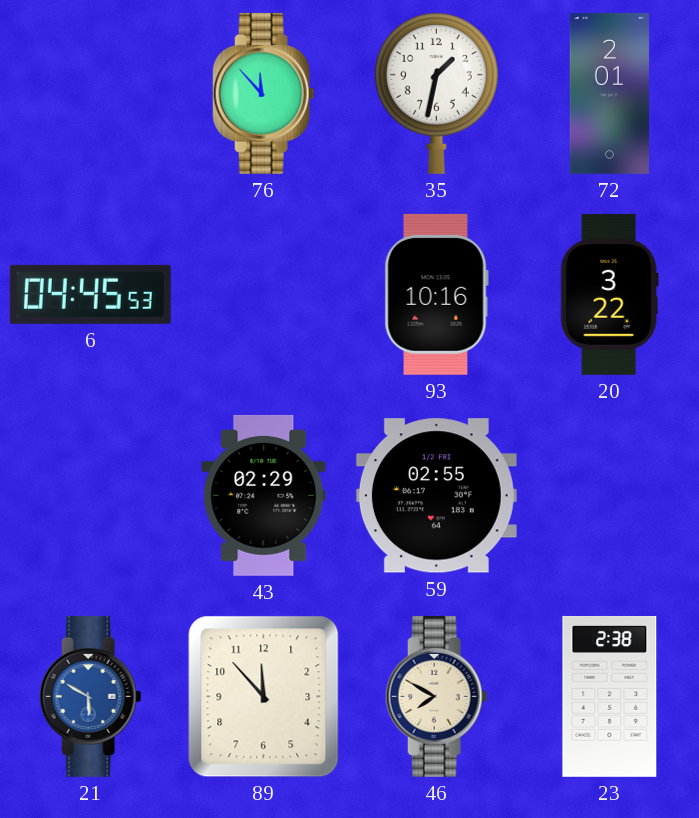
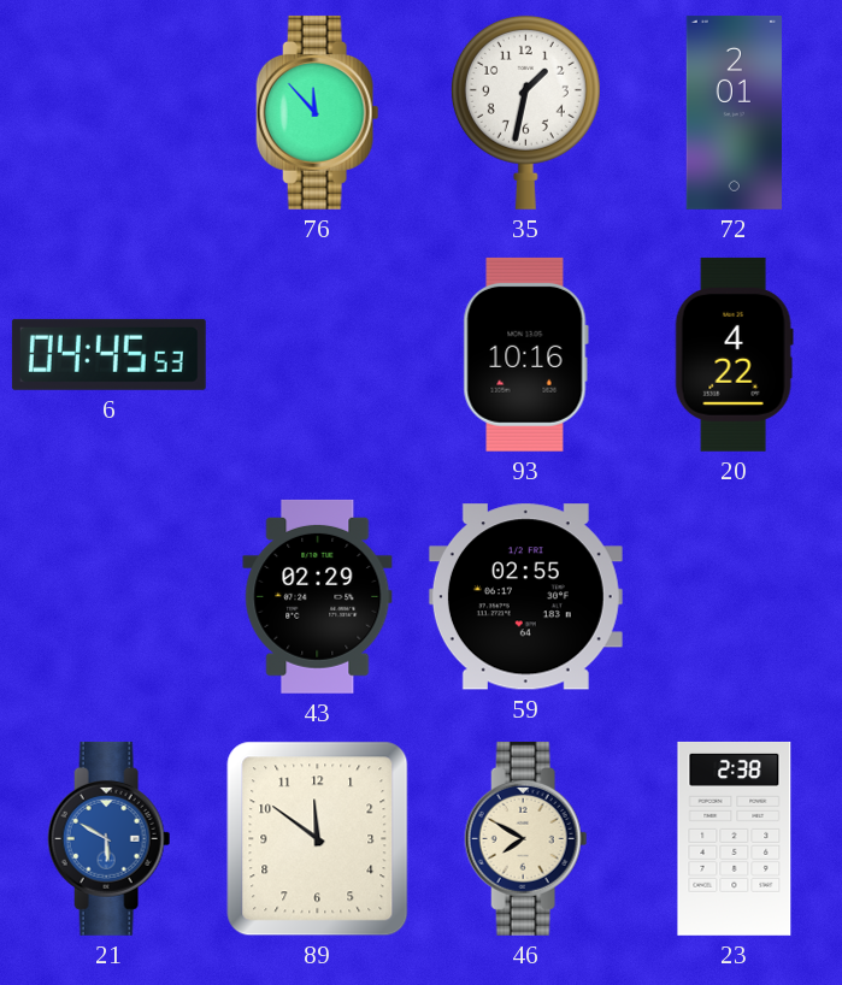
20: 3:22 -> 4:22
89: 11:53 -> 11:51
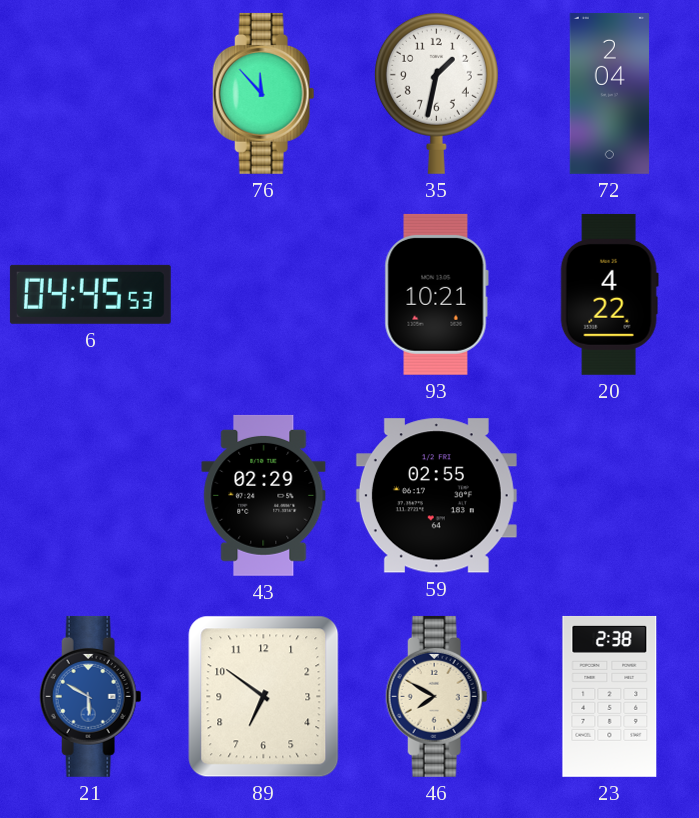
72: 2:01 -> 2:04
93: 10:16 -> 10:21
89: 11:51 -> 6:51
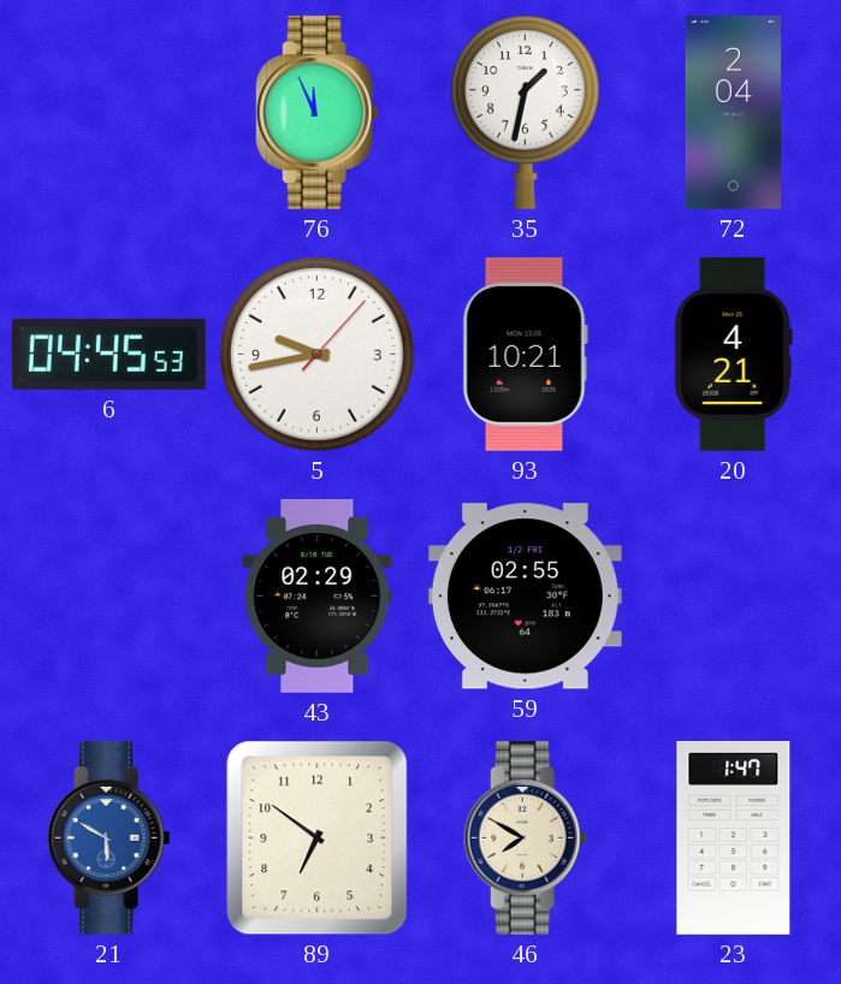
76: 11:53 -> 11:56
5: none -> 9:43
20: 4:22 -> 4:21
23: 2:38 -> 1:47
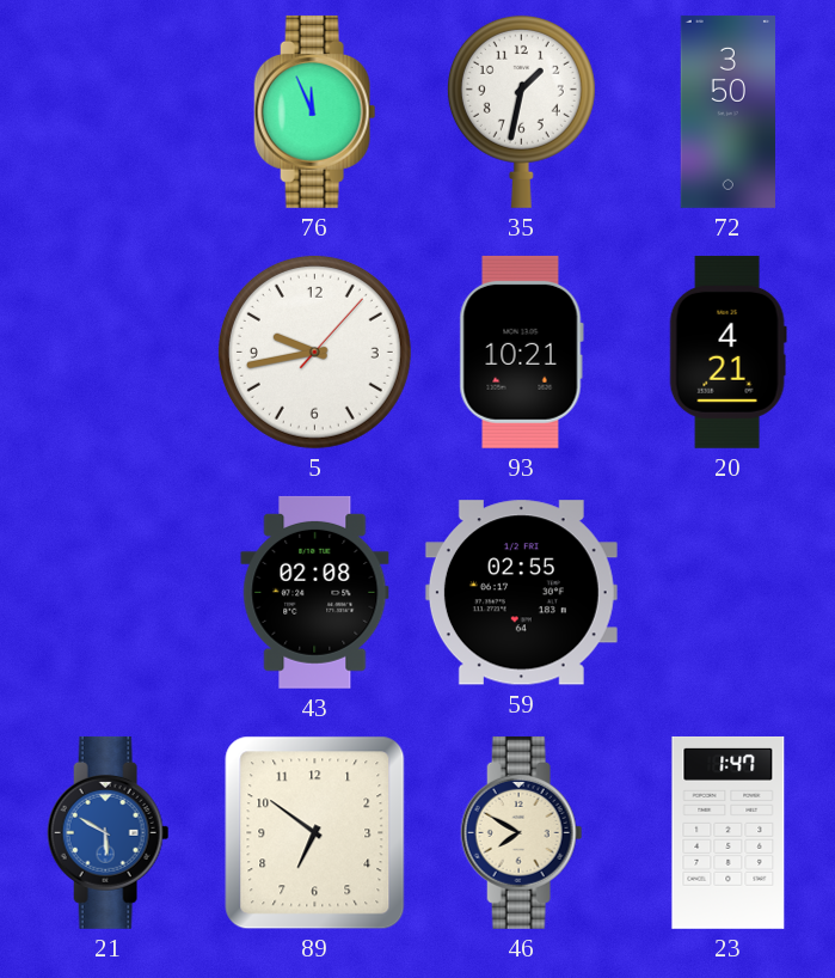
72: 2:04 -> 3:50
6: 04:45 -> none
43: 02:29 -> 02:08
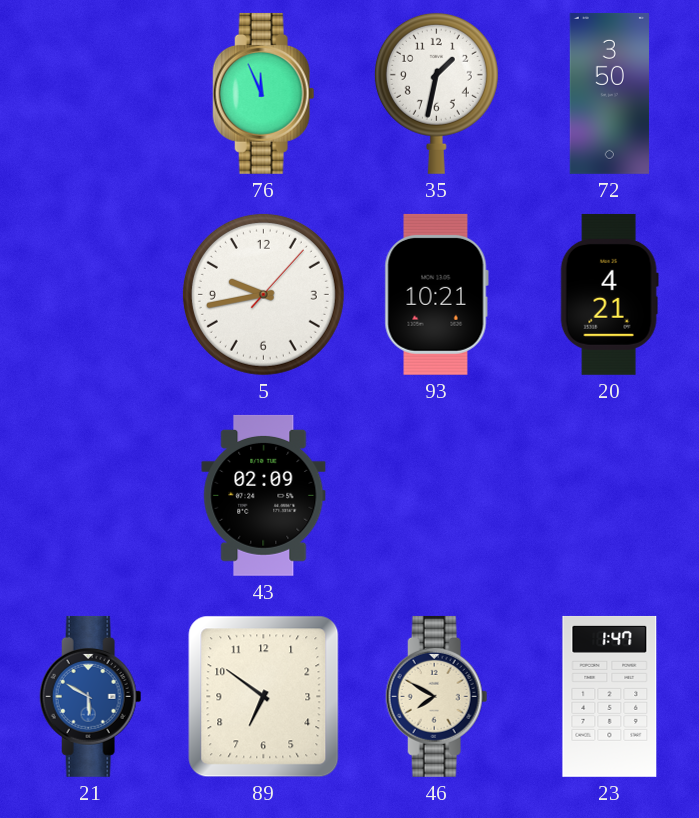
43: 02:08 -> 02:09
59: 02:55 -> none
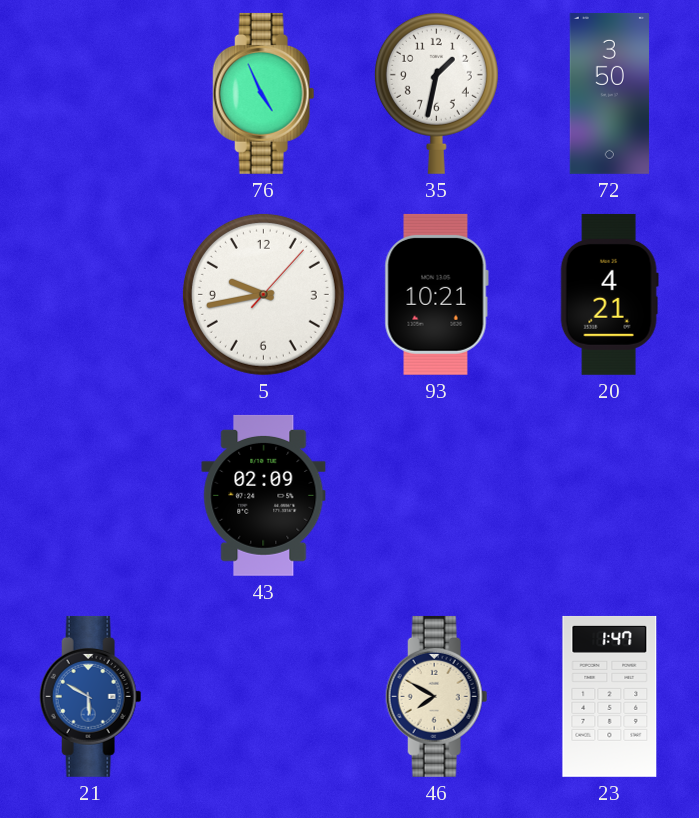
76: 11:56 -> 4:56
89: 6:51 -> none
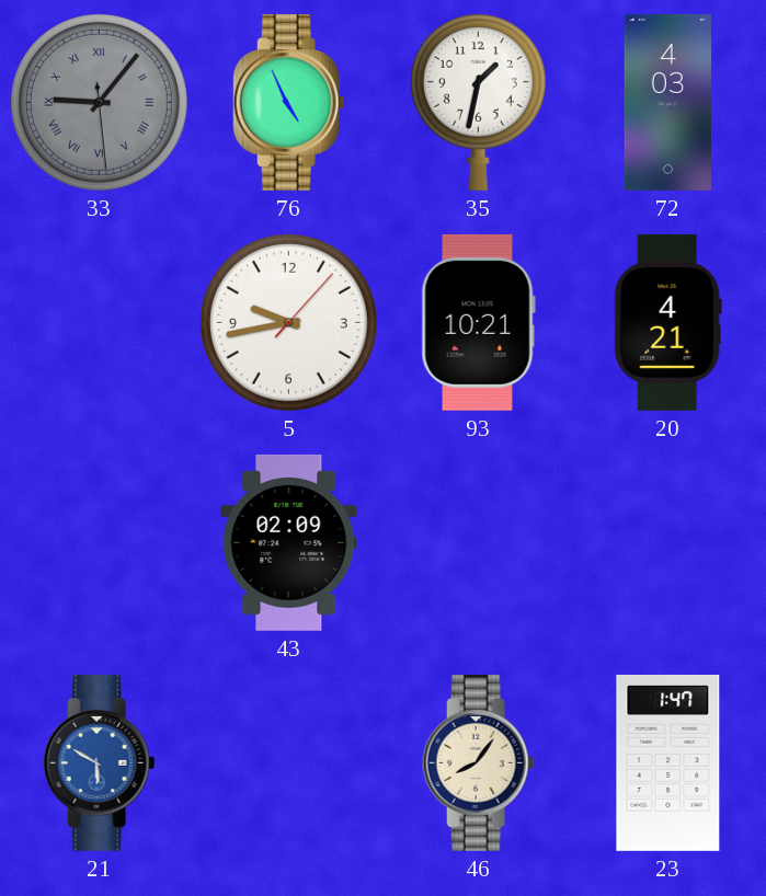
33: none -> 9:06
72: 3:50 -> 4:03
46: 7:50 -> 8:06
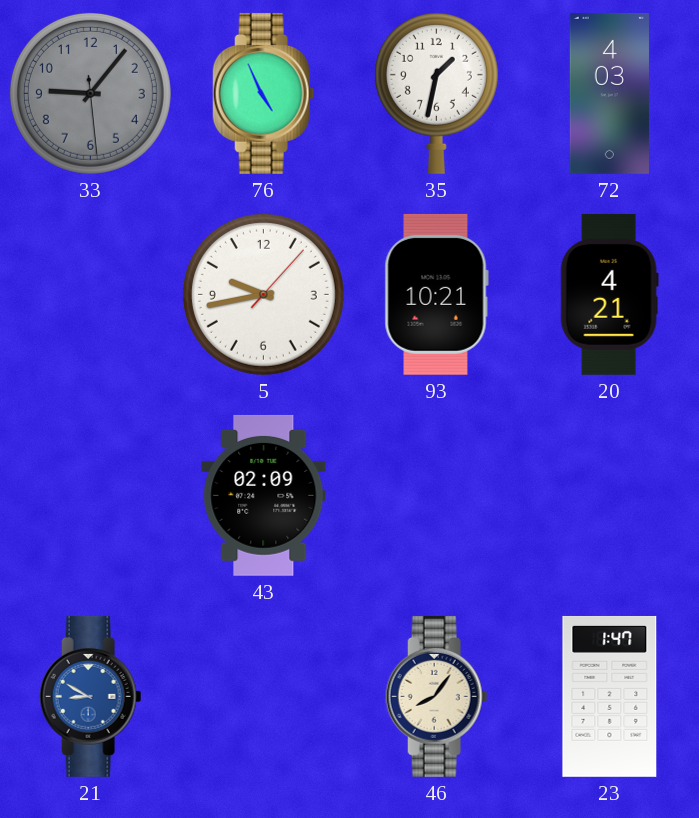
33 numerals: Roman -> Arabic
21: 5:50 -> 8:50
